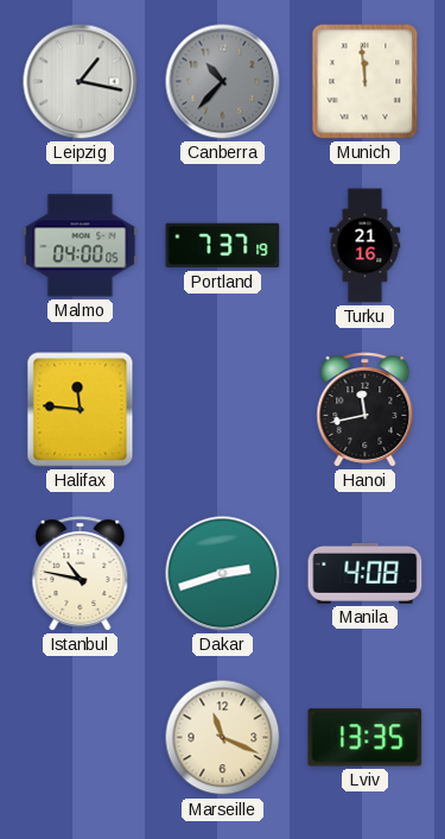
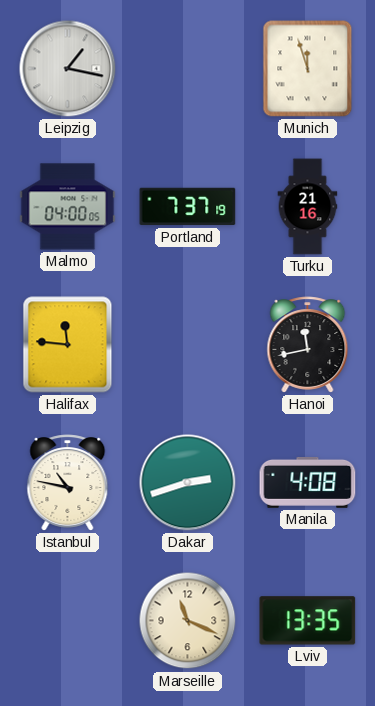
Canberra: 10:37 -> none
Munich: 11:59 -> 11:57
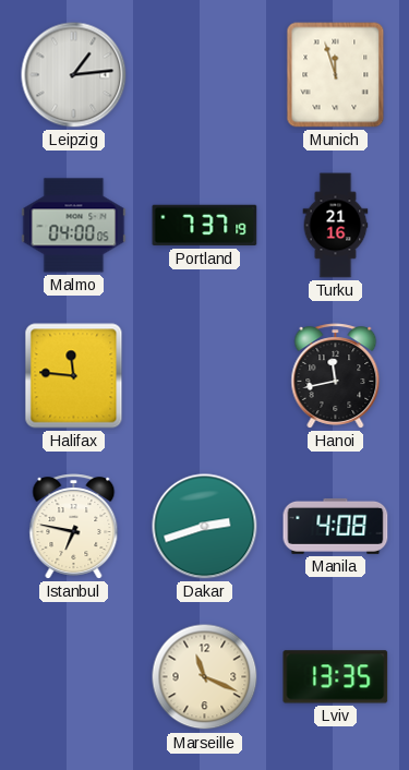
Leipzig: 1:17 -> 1:14
Istanbul: 10:47 -> 6:47
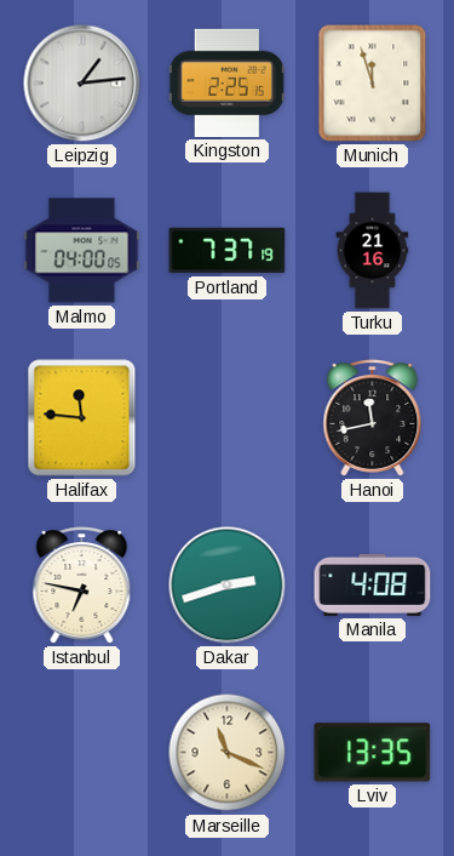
Kingston: none -> 2:25
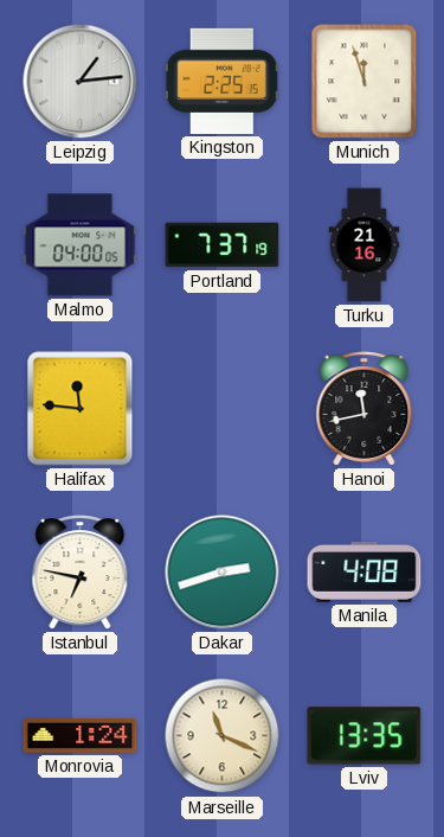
Monrovia: none -> 1:24
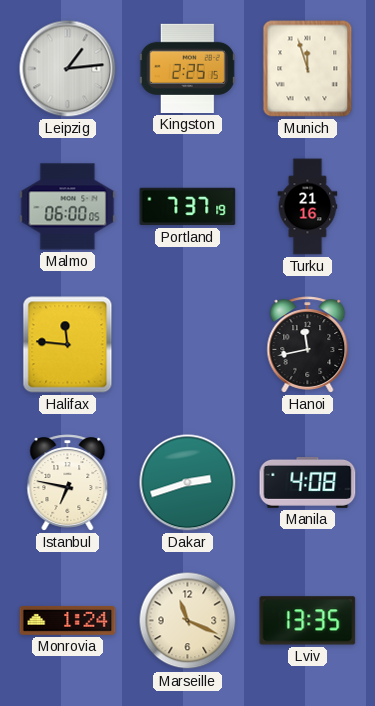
Malmo: 04:00 -> 06:00
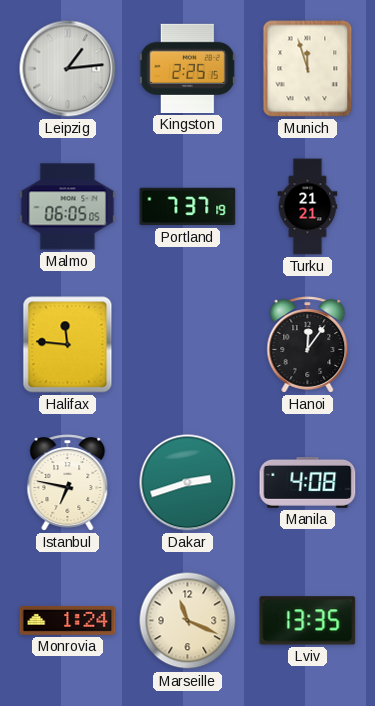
Malmo: 06:00 -> 06:05
Turku: 21:16 -> 21:21
Hanoi: 11:43 -> 12:06
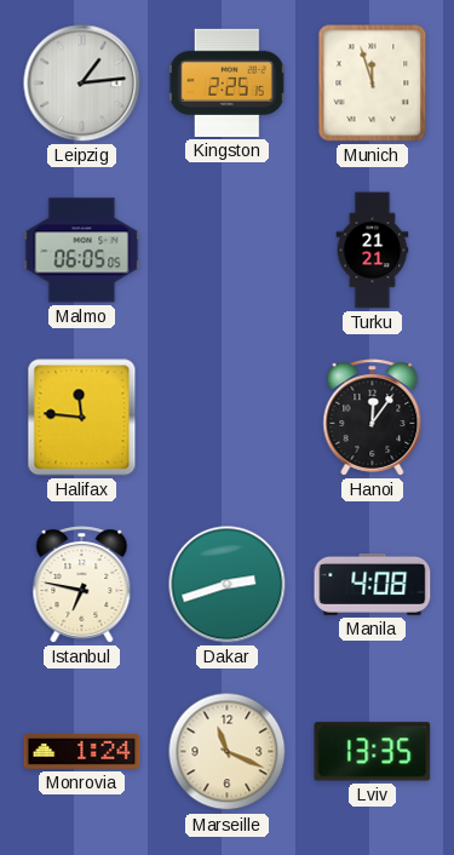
Portland: 7:37 -> none
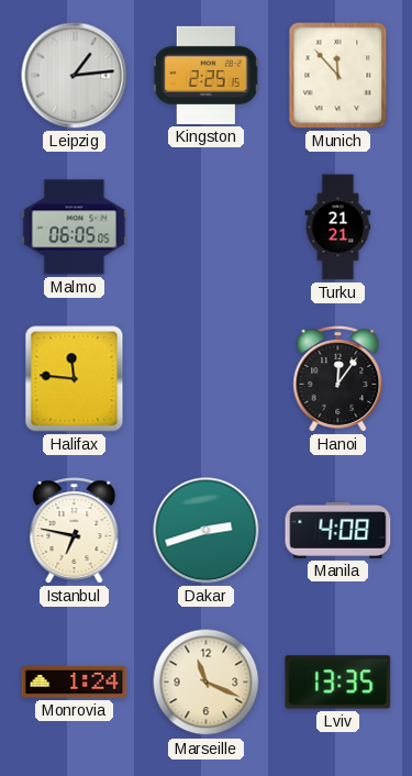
Munich: 11:57 -> 11:53
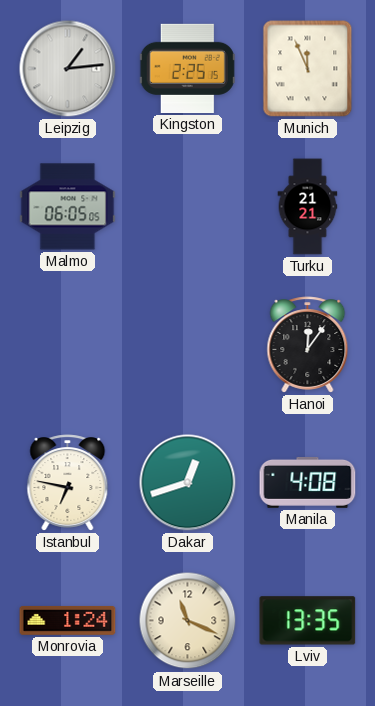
Munich: 11:53 -> 11:56
Halifax: 11:46 -> none
Dakar: 2:42 -> 12:42
